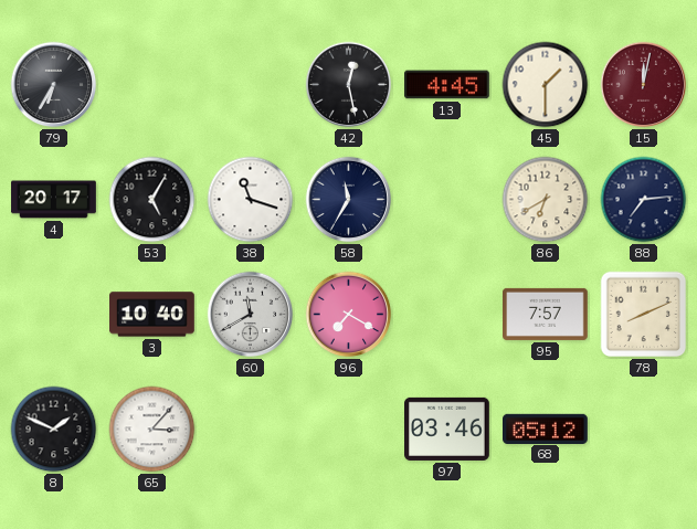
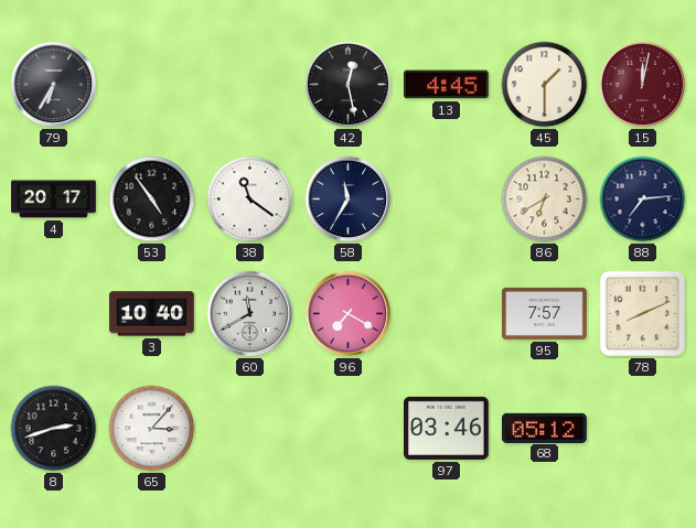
53: 5:05 -> 4:54
38: 11:18 -> 11:21
8: 1:49 -> 2:42
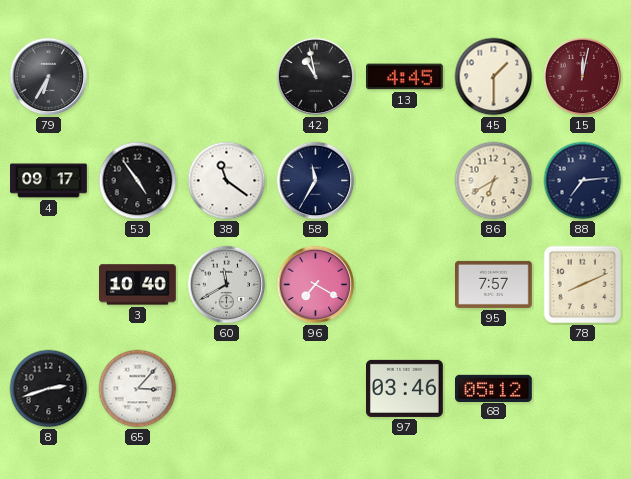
42: 12:28 -> 10:58
4: 20:17 -> 09:17
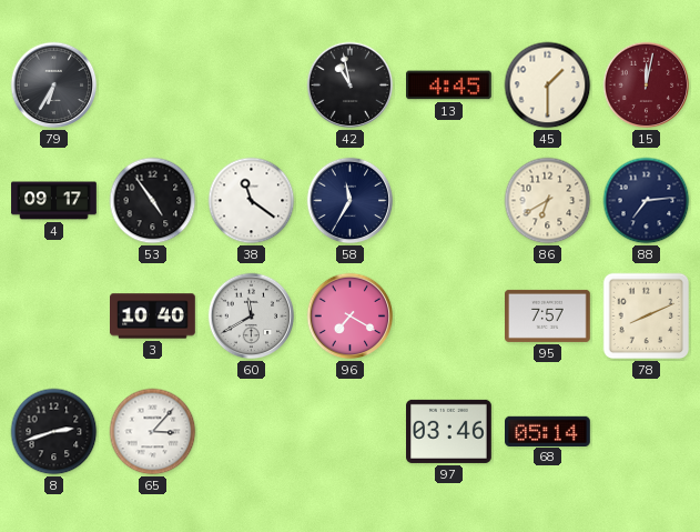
68: 05:12 -> 05:14
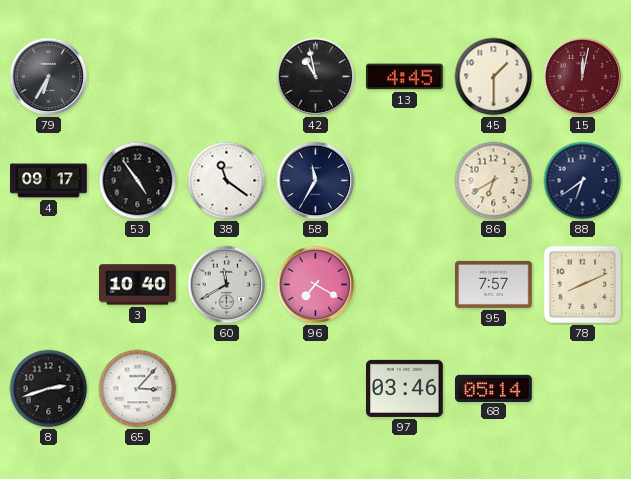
88: 7:14 -> 6:39
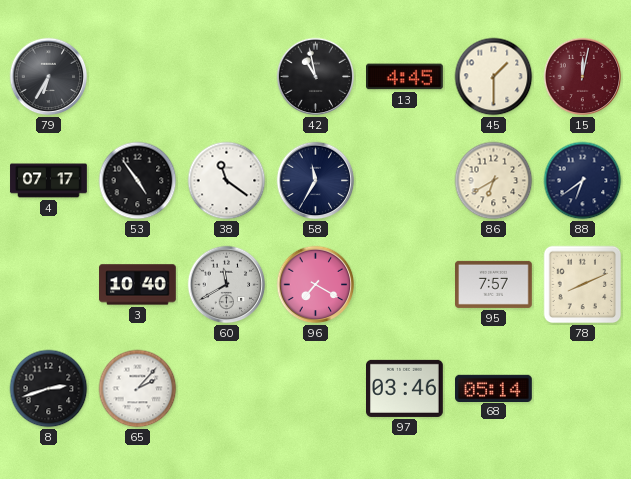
4: 09:17 -> 07:17
65: 3:07 -> 2:07
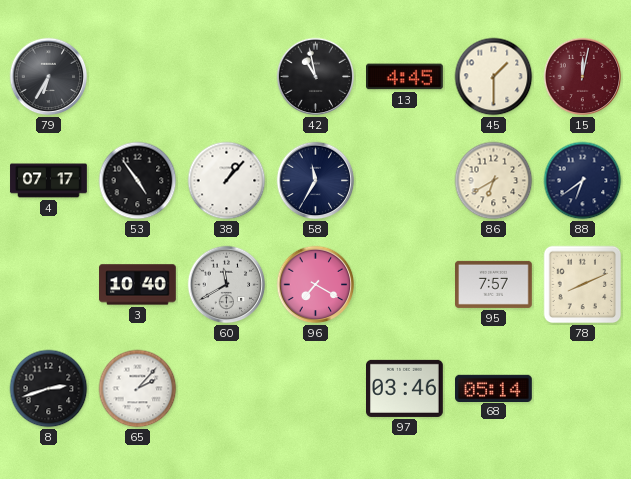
38: 11:21 -> 1:07
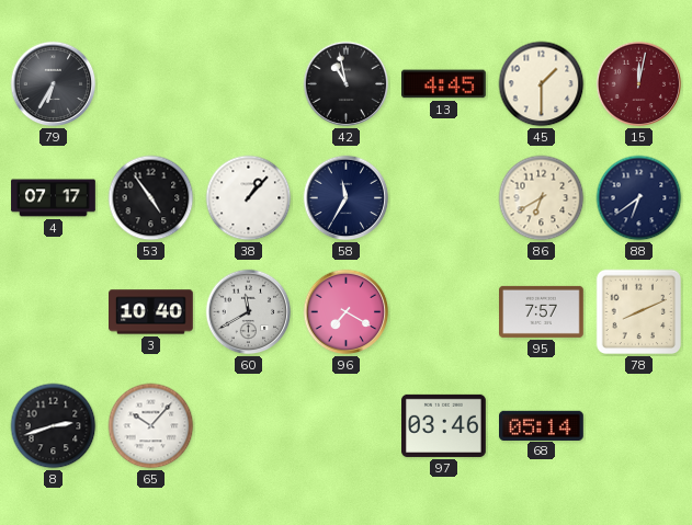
65: 2:07 -> 10:07
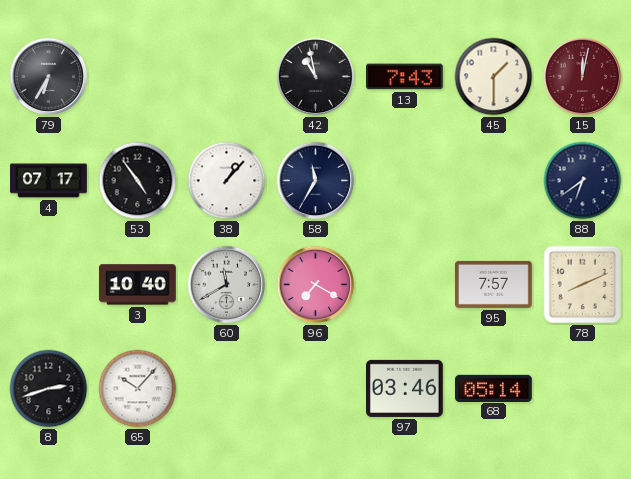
13: 4:45 -> 7:43
86: 6:40 -> none
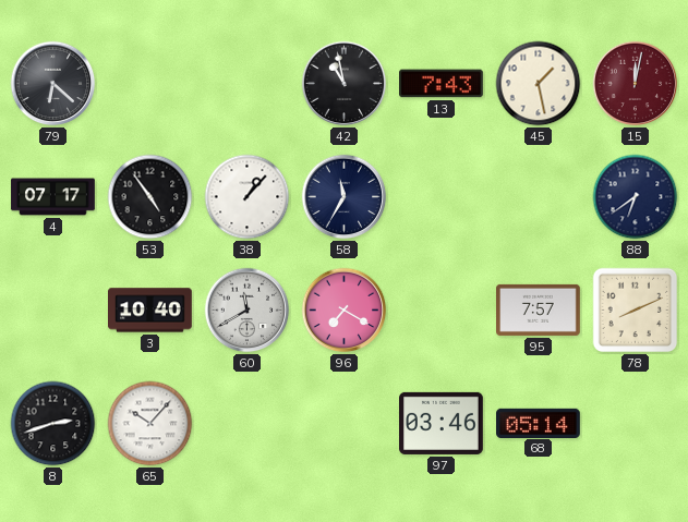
79: 6:35 -> 6:22
45: 1:30 -> 1:28
